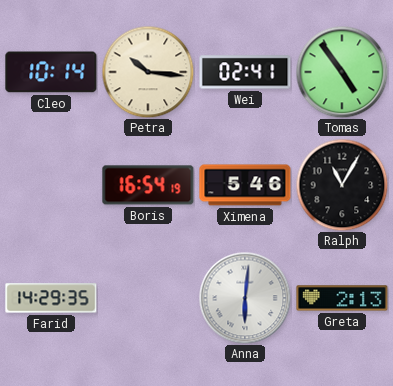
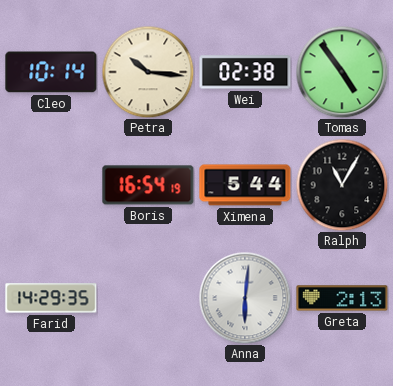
Wei: 02:41 -> 02:38
Ximena: 5:46 -> 5:44
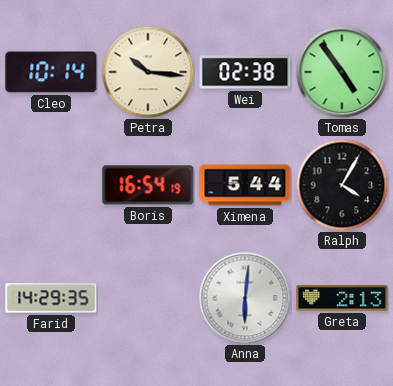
Ralph: 11:05 -> 4:05
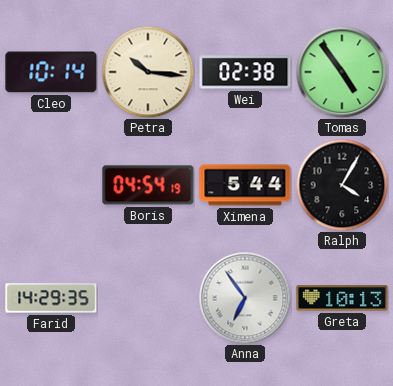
Boris: 16:54 -> 04:54
Anna: 6:01 -> 6:54
Greta: 2:13 -> 10:13
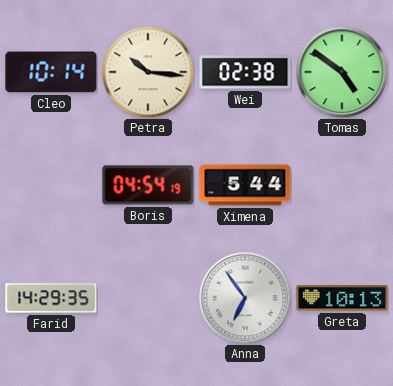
Tomas: 4:54 -> 4:51
Ralph: 4:05 -> none
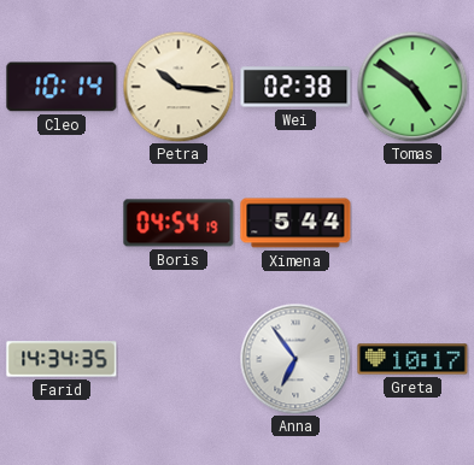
Farid: 14:29 -> 14:34
Greta: 10:13 -> 10:17
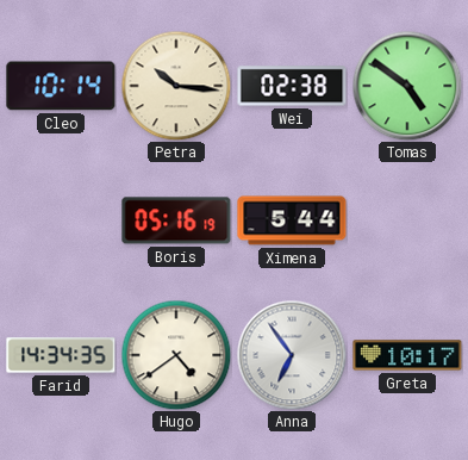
Boris: 04:54 -> 05:16
Hugo: none -> 4:39
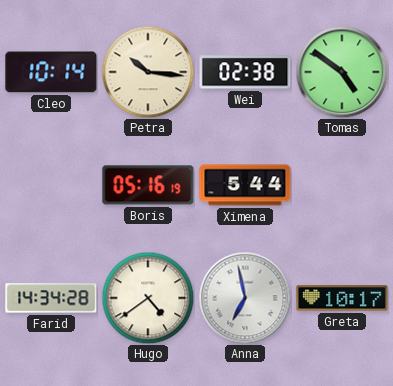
Farid: 14:34:35 -> 14:34:28
Anna: 6:54 -> 6:58
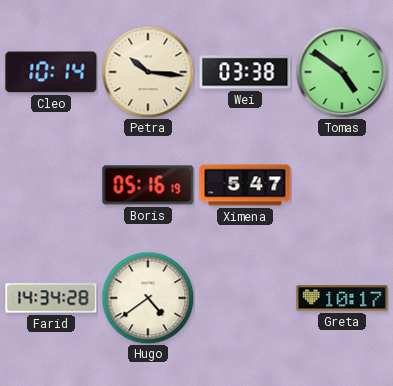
Wei: 02:38 -> 03:38
Ximena: 5:44 -> 5:47
Anna: 6:58 -> none
